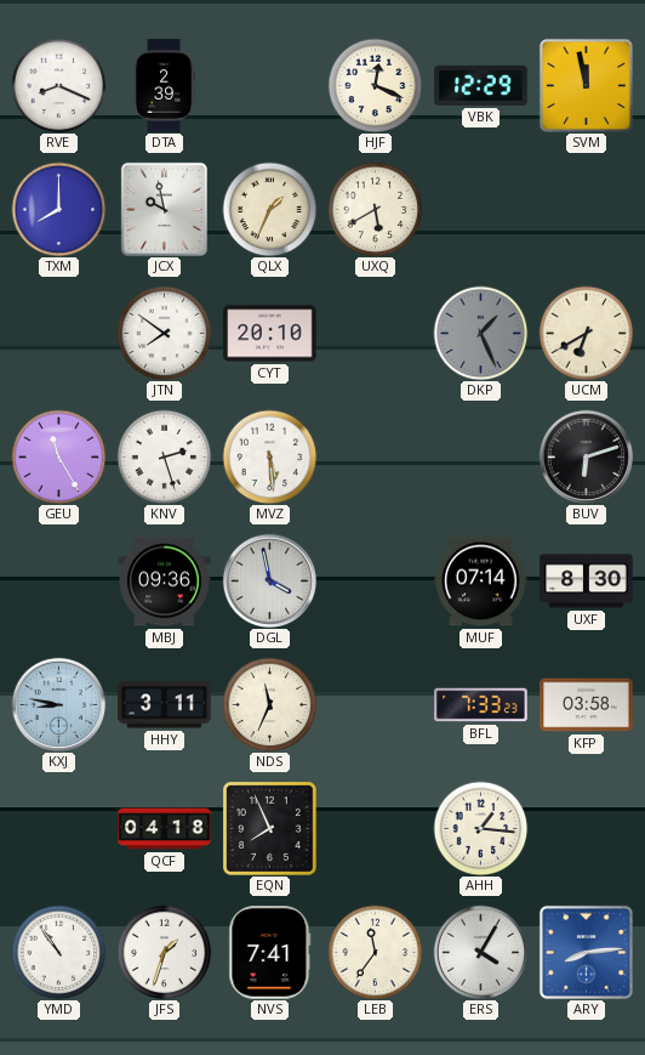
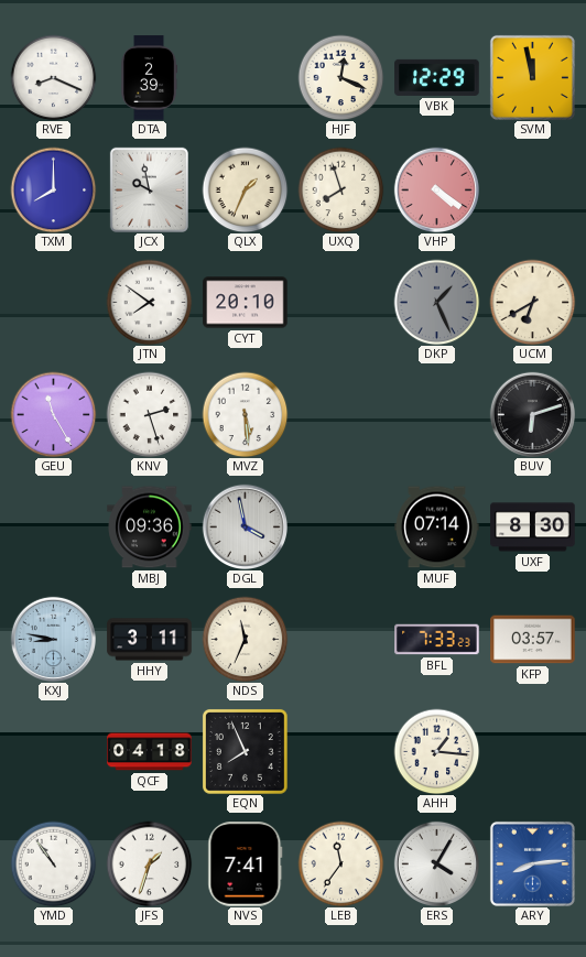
UXQ: 5:40 -> 7:57
VHP: none -> 4:21
KFP: 03:58 -> 03:57
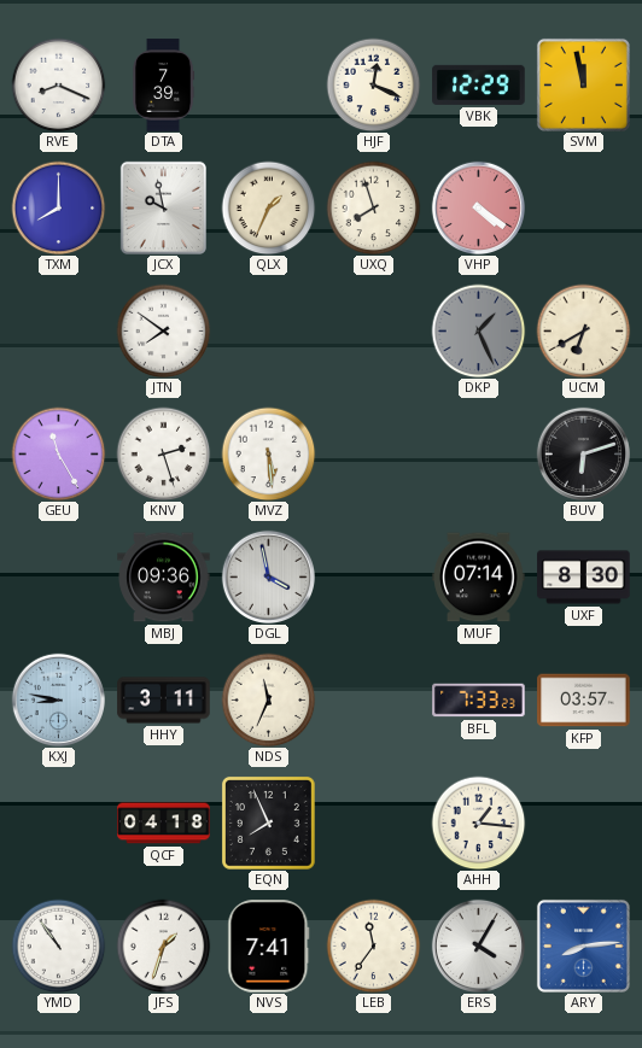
DTA: 2:39 -> 7:39
CYT: 20:10 -> none
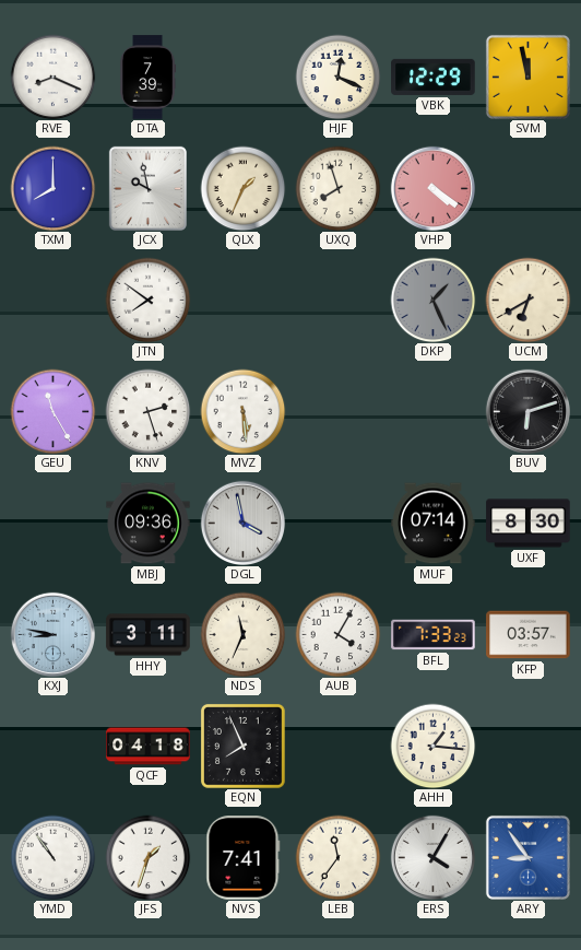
AUB: none -> 4:05
ARY: 8:14 -> 8:54
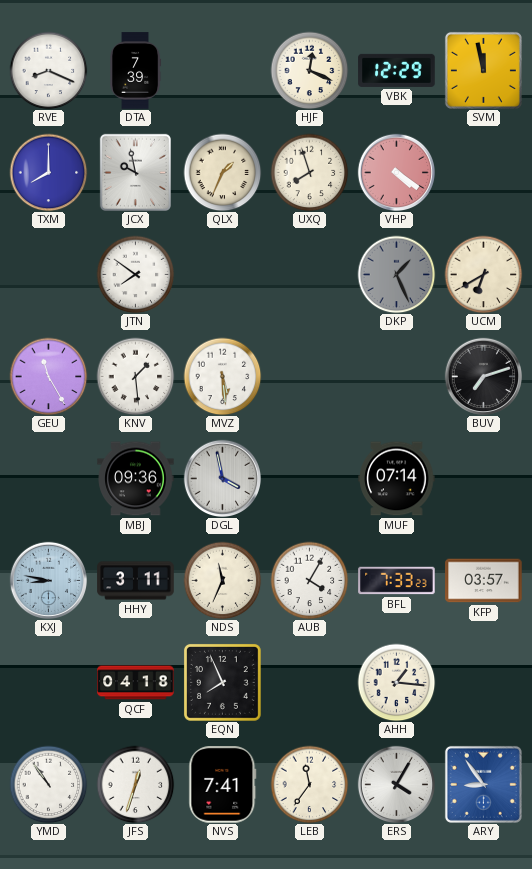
KNV: 2:27 -> 1:29
BUV: 6:12 -> 7:12
UXF: 8:30 -> none
JFS: 1:33 -> 12:33
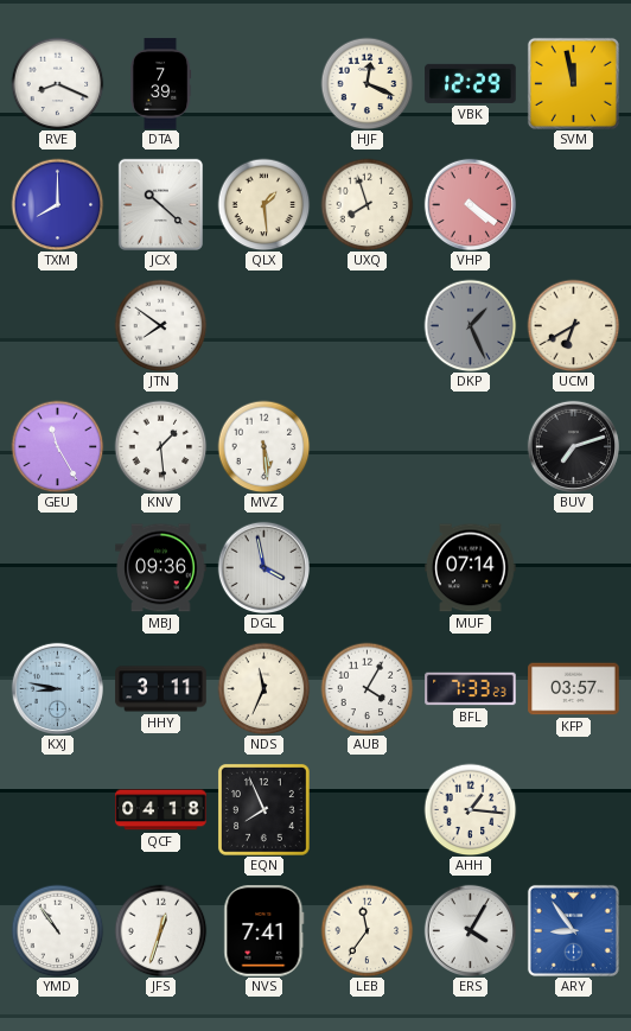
JCX: 9:58 -> 10:22
QLX: 1:34 -> 1:29
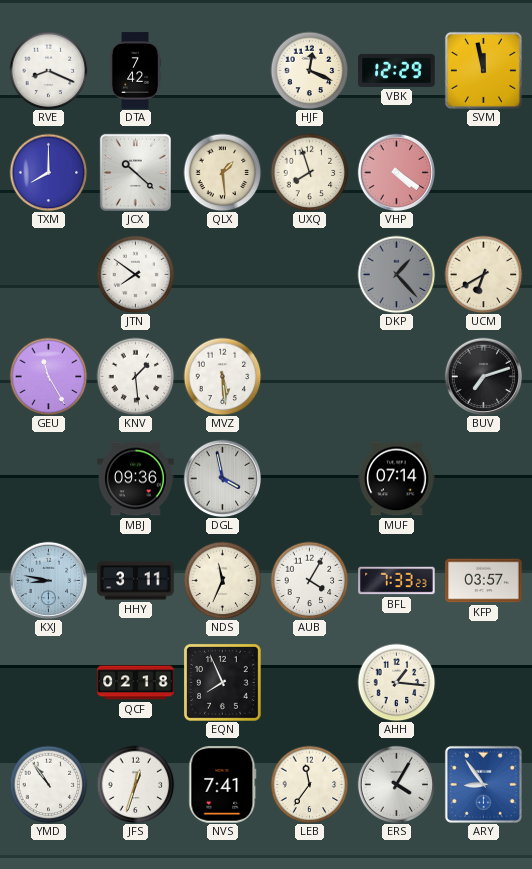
DTA: 7:39 -> 7:42
DKP: 1:26 -> 1:23
QCF: 04:18 -> 02:18
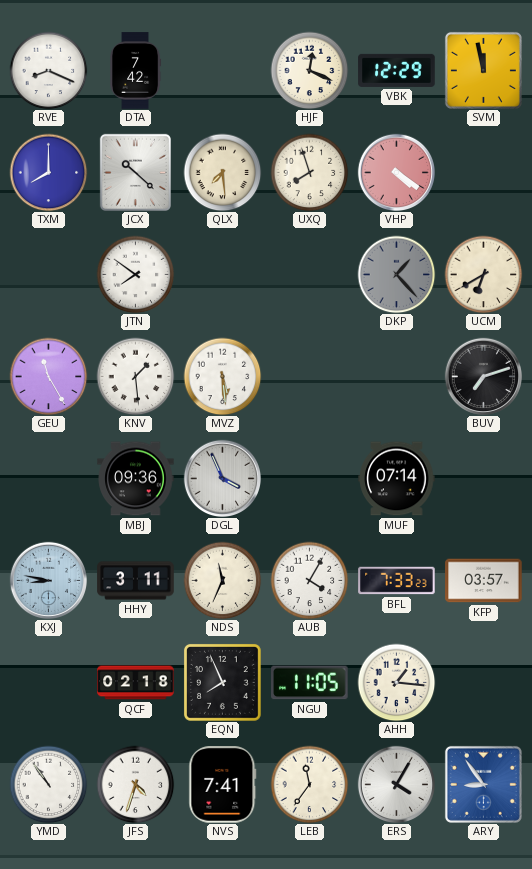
QLX: 1:29 -> 7:29
DGL: 3:58 -> 3:56
NGU: none -> 11:05
JFS: 12:33 -> 4:33
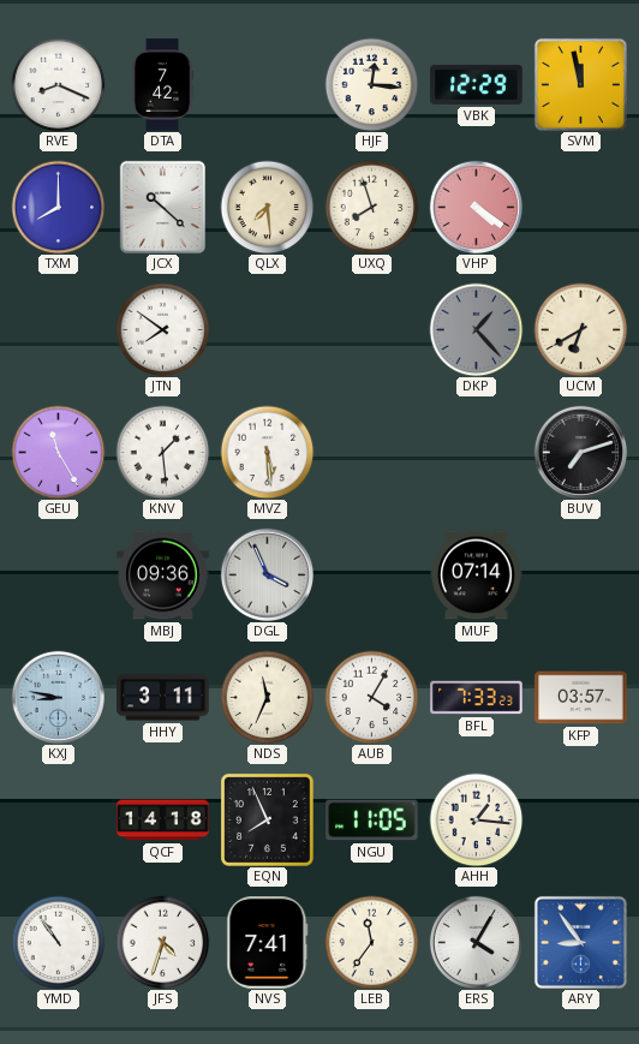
HJF: 12:19 -> 12:16
QCF: 02:18 -> 14:18
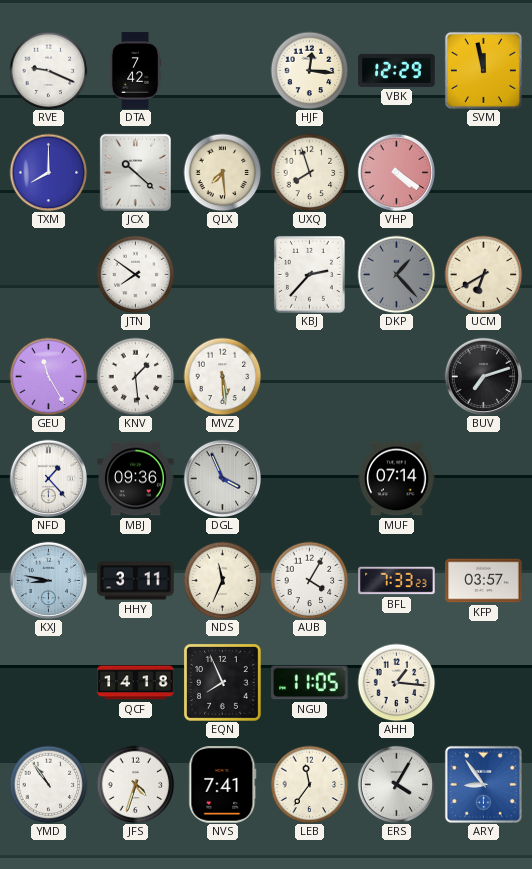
RVE: 8:19 -> 9:19
KBJ: none -> 2:37
NFD: none -> 1:23
